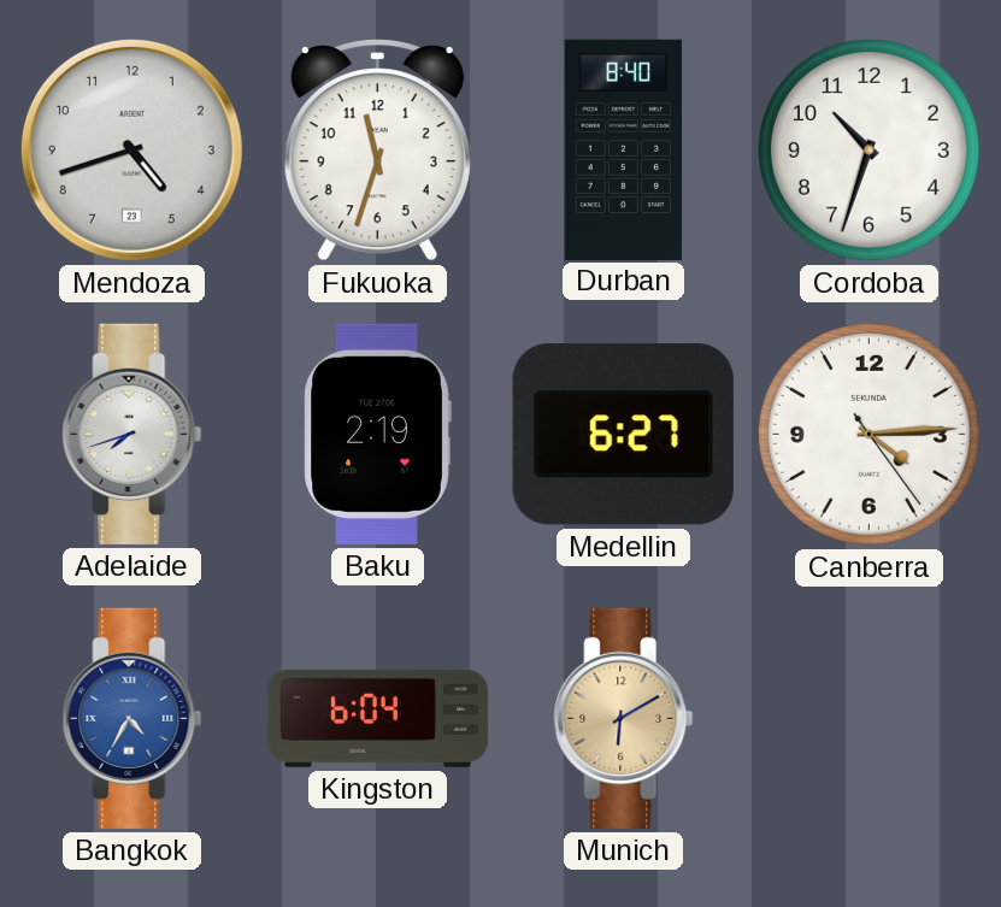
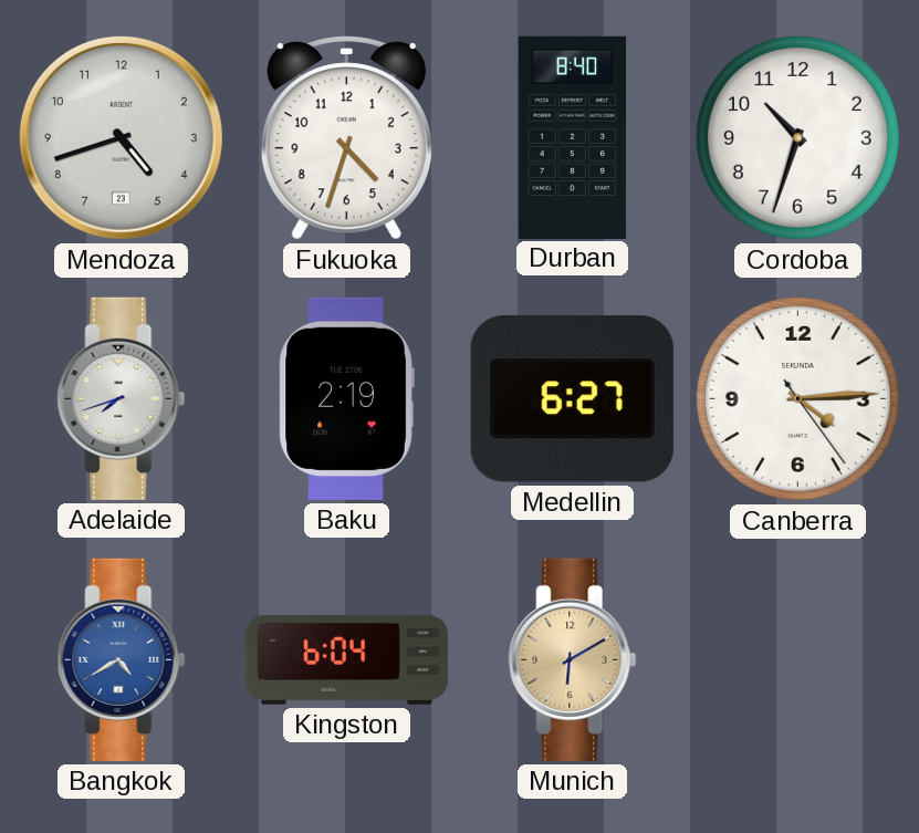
Fukuoka: 11:33 -> 4:33
Bangkok: 4:35 -> 4:40
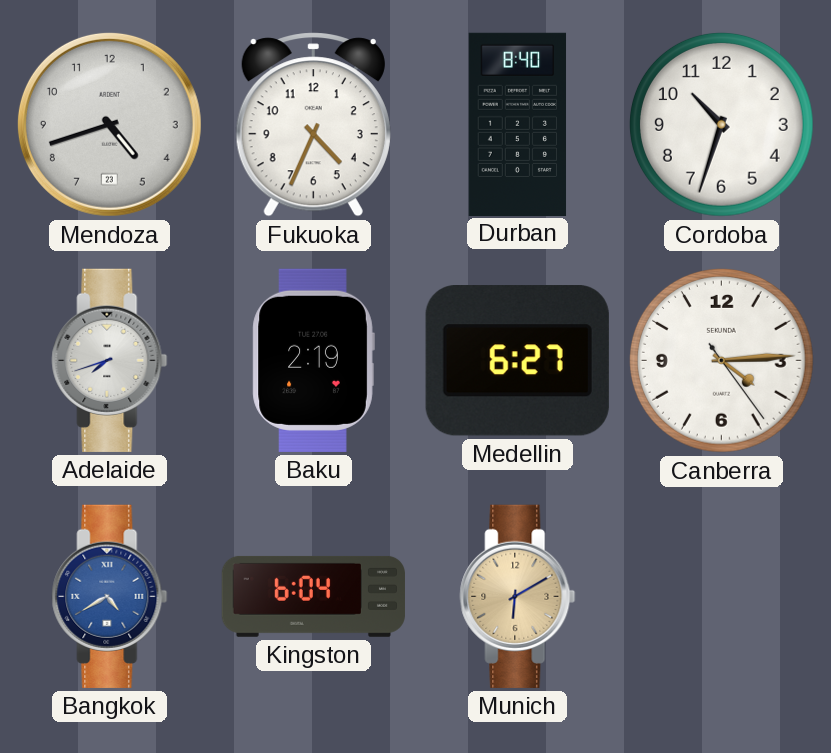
Fukuoka: 4:33 -> 4:34
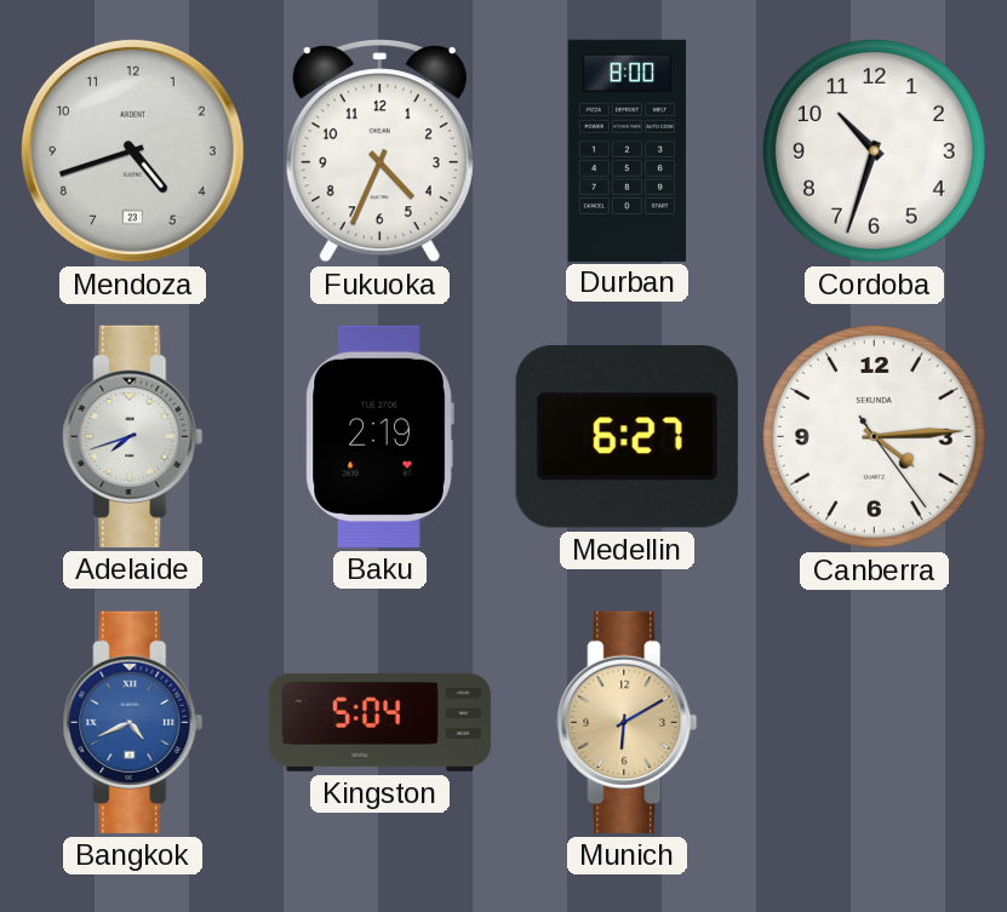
Durban: 8:40 -> 8:00
Bangkok: 4:40 -> 4:41
Kingston: 6:04 -> 5:04
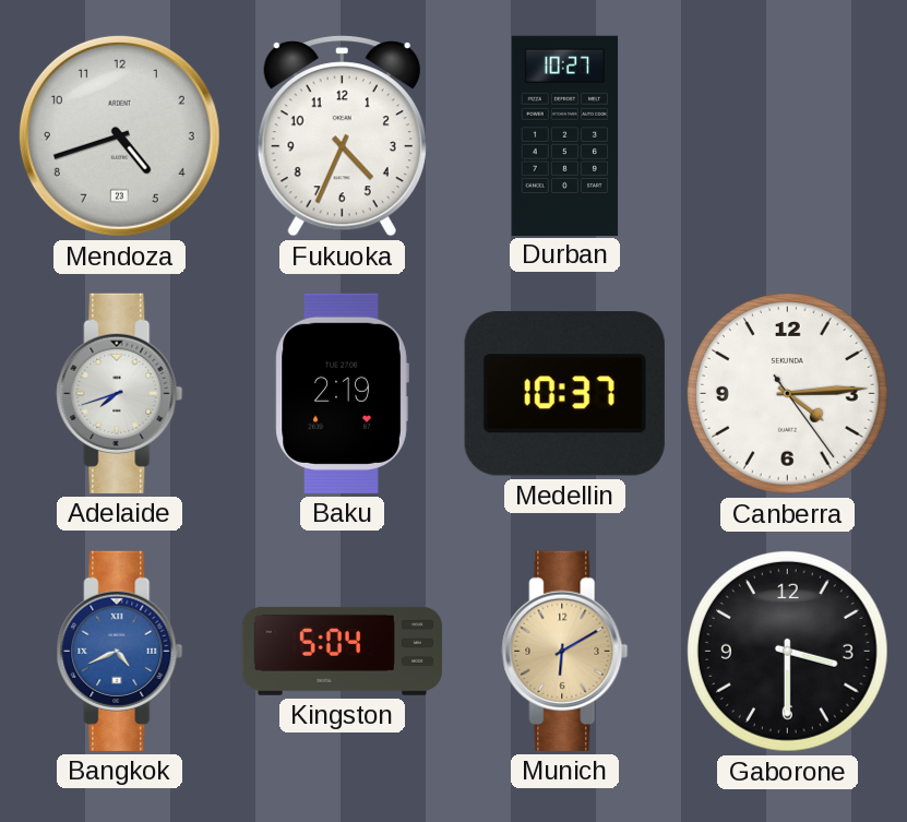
Durban: 8:00 -> 10:27
Cordoba: 10:33 -> none
Medellin: 6:27 -> 10:37
Gaborone: none -> 3:30
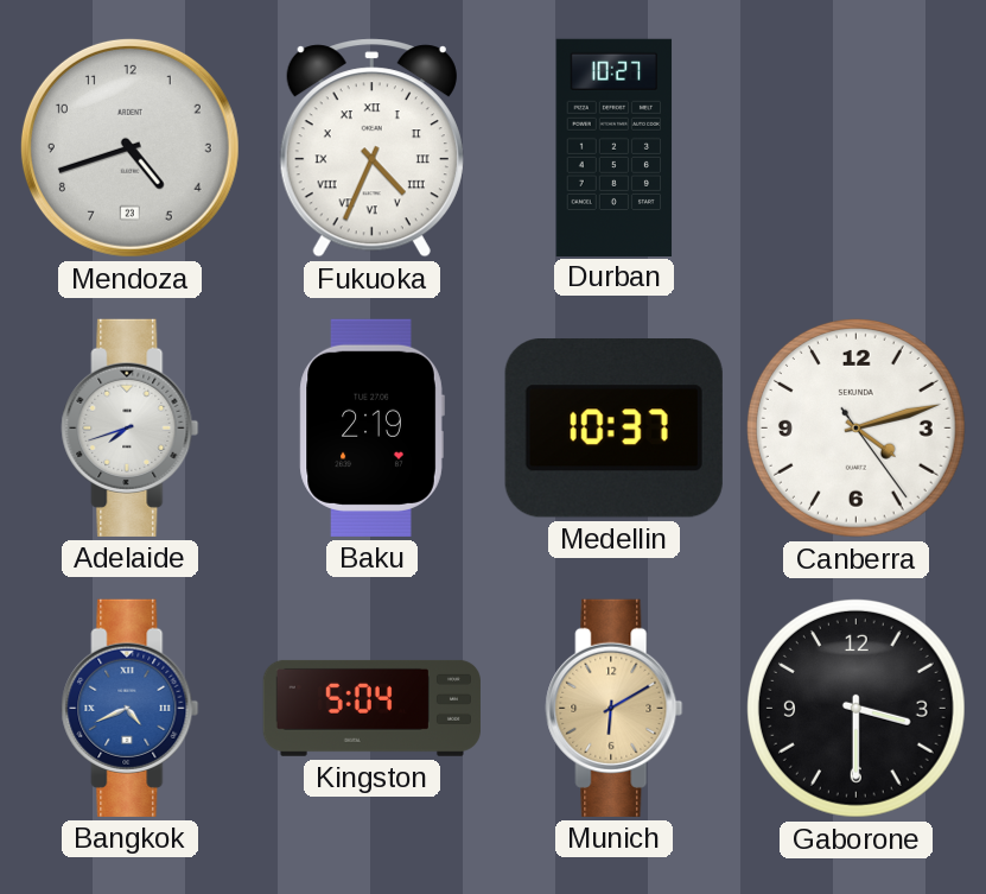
Fukuoka numerals: Arabic -> Roman
Canberra: 4:14 -> 4:12
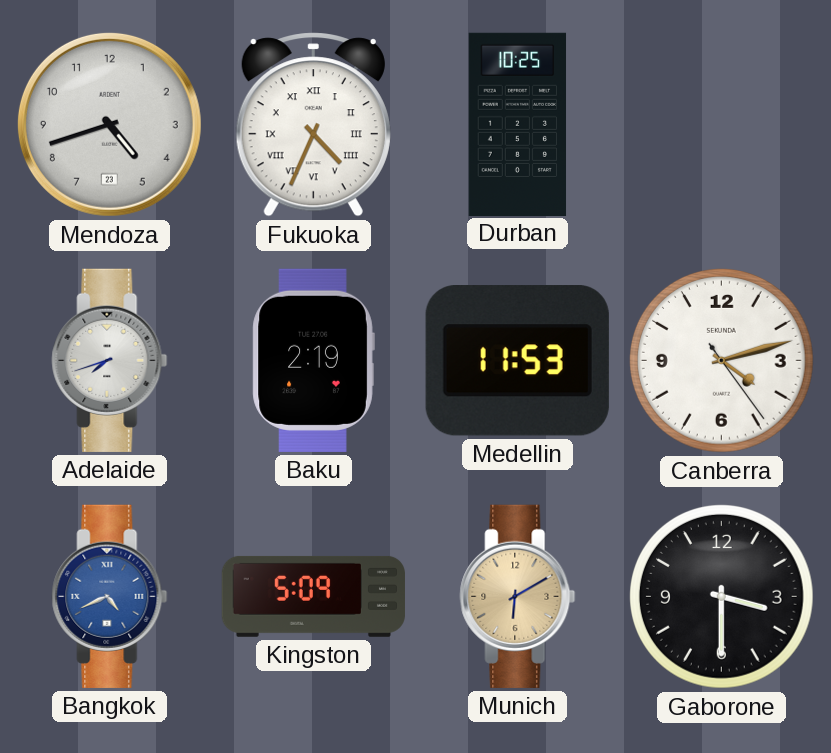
Durban: 10:27 -> 10:25
Medellin: 10:37 -> 11:53
Kingston: 5:04 -> 5:09
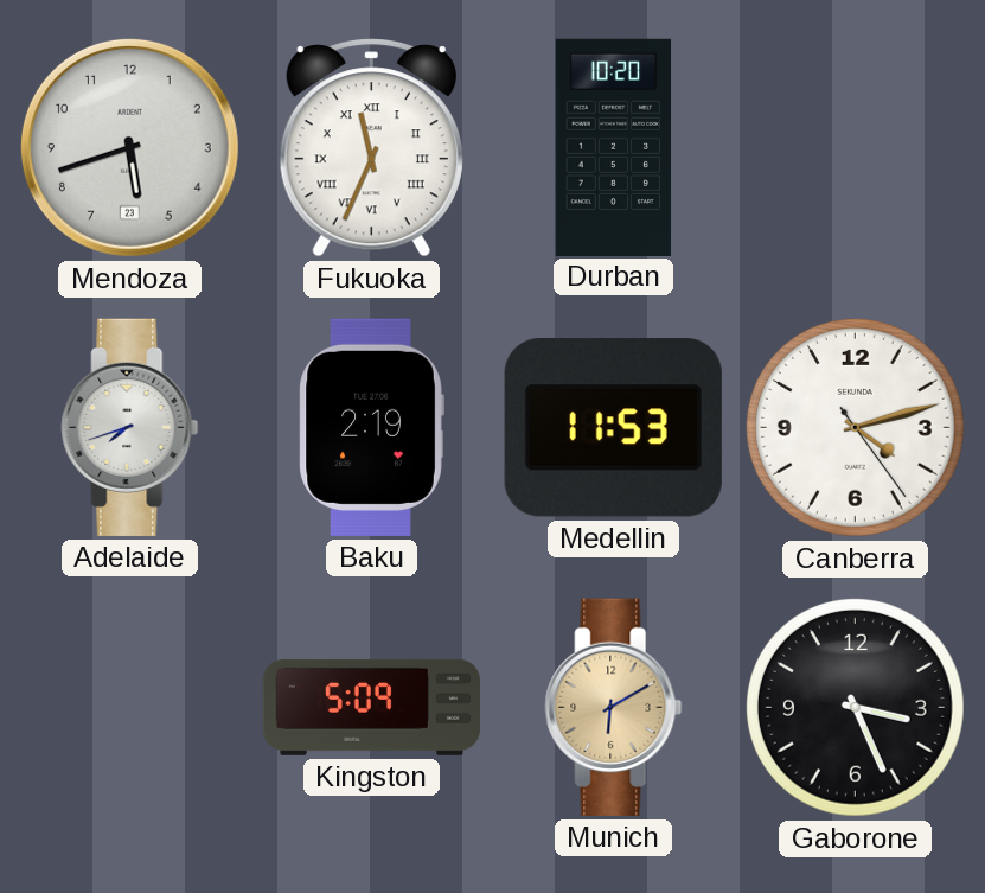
Mendoza: 4:42 -> 5:42
Fukuoka: 4:34 -> 11:34
Durban: 10:25 -> 10:20
Bangkok: 4:41 -> none
Gaborone: 3:30 -> 3:26
